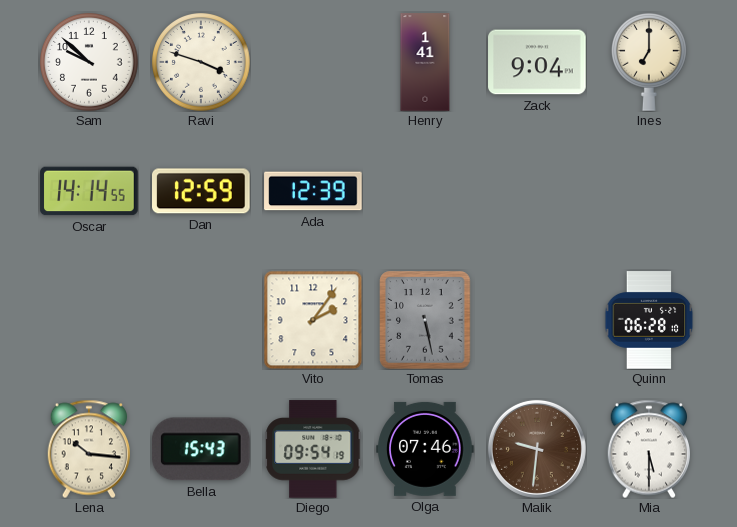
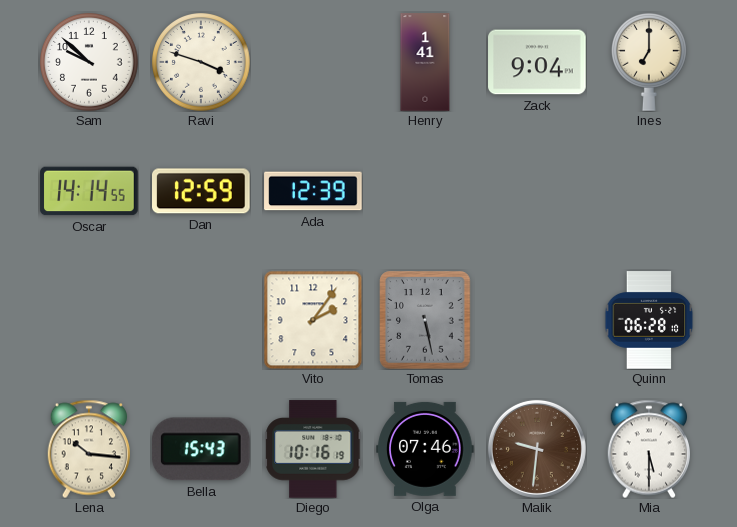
Diego: 09:54 -> 10:16
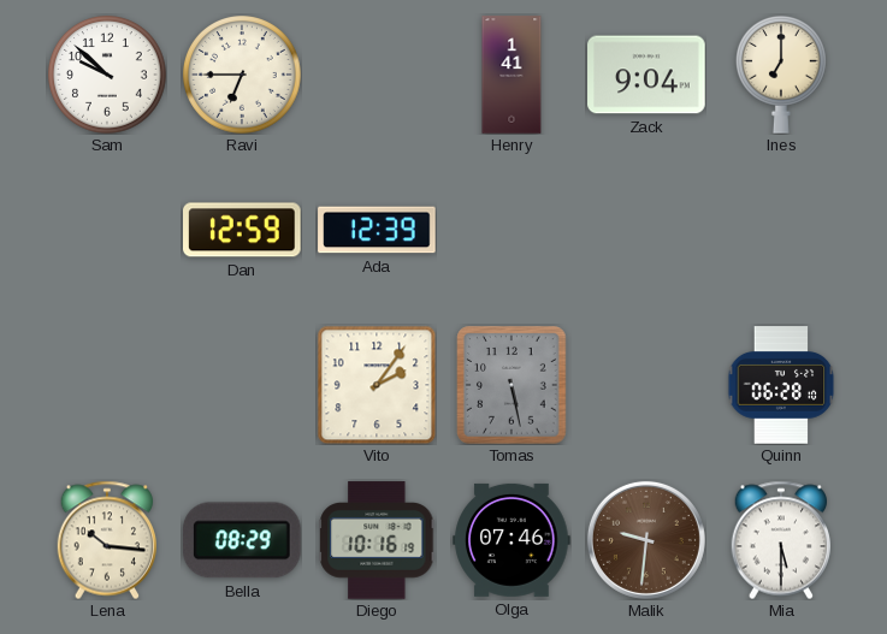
Ravi: 3:48 -> 6:45
Oscar: 14:14 -> none
Bella: 15:43 -> 08:29
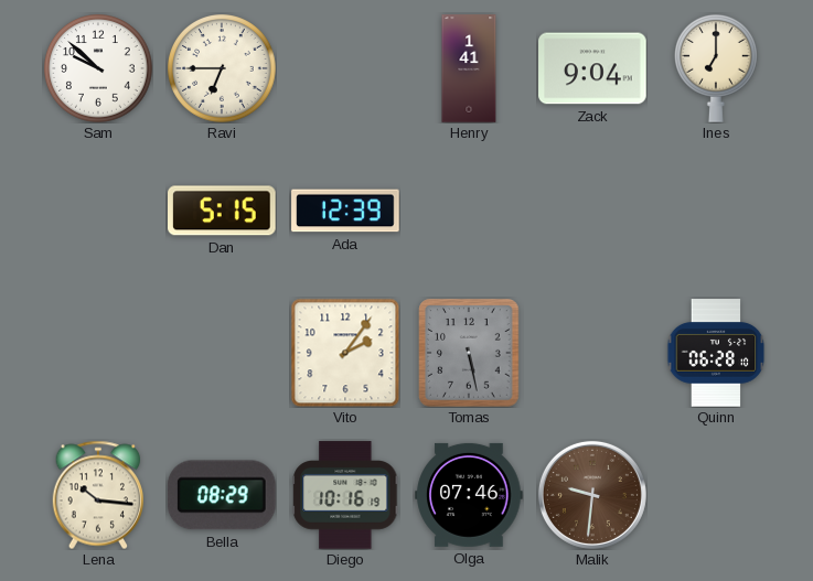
Dan: 12:59 -> 5:15
Mia: 5:30 -> none
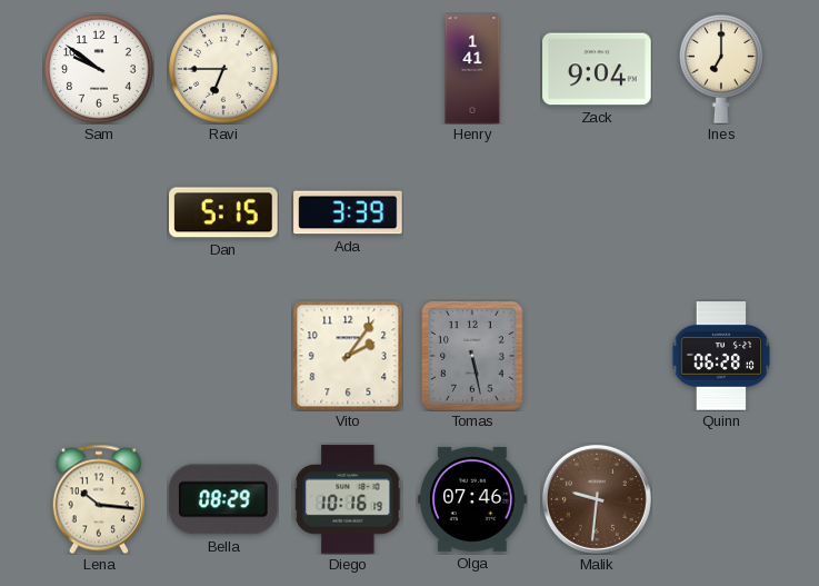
Sam: 9:52 -> 9:51
Ada: 12:39 -> 3:39
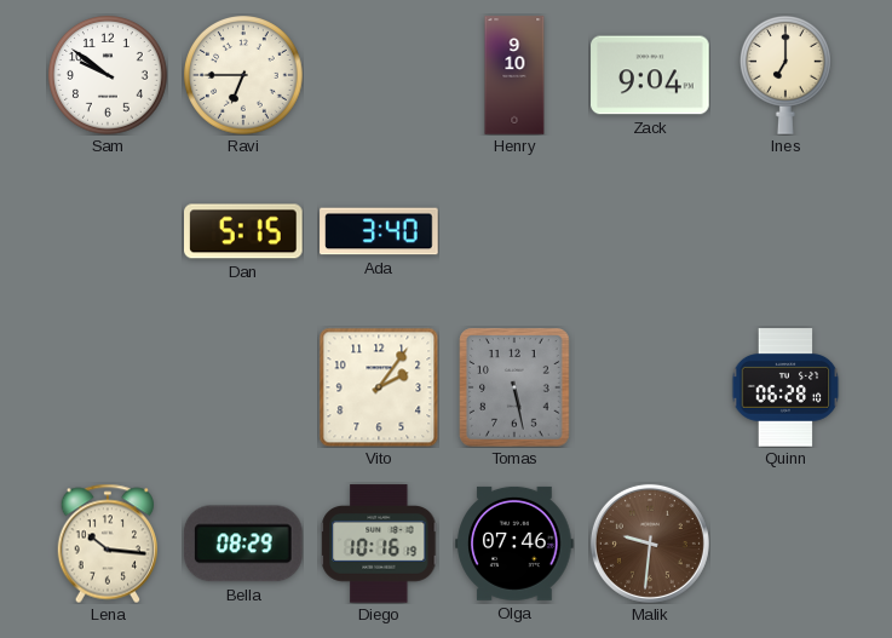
Henry: 1:41 -> 9:10
Ada: 3:39 -> 3:40
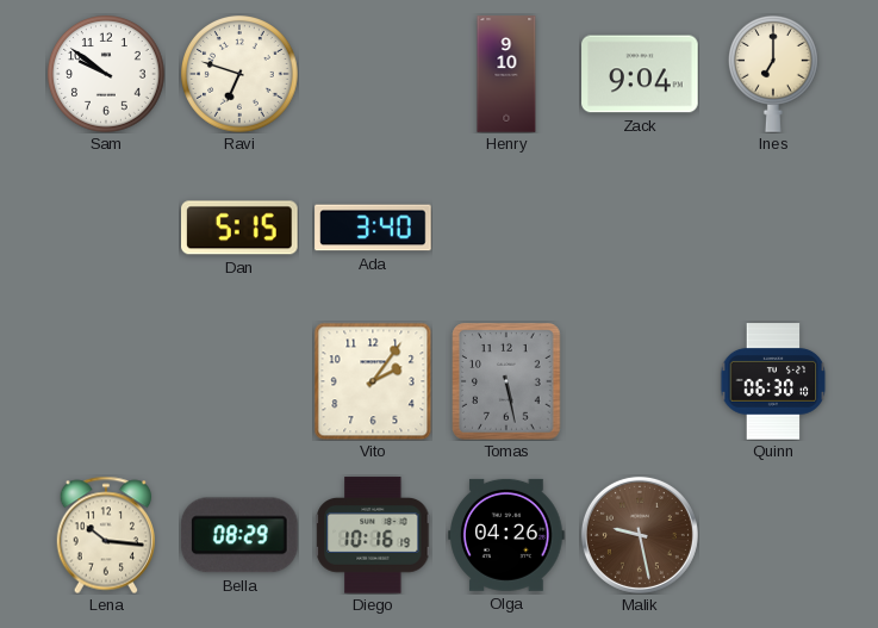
Ravi: 6:45 -> 6:48
Quinn: 06:28 -> 06:30
Olga: 07:46 -> 04:26
Malik: 9:31 -> 9:28
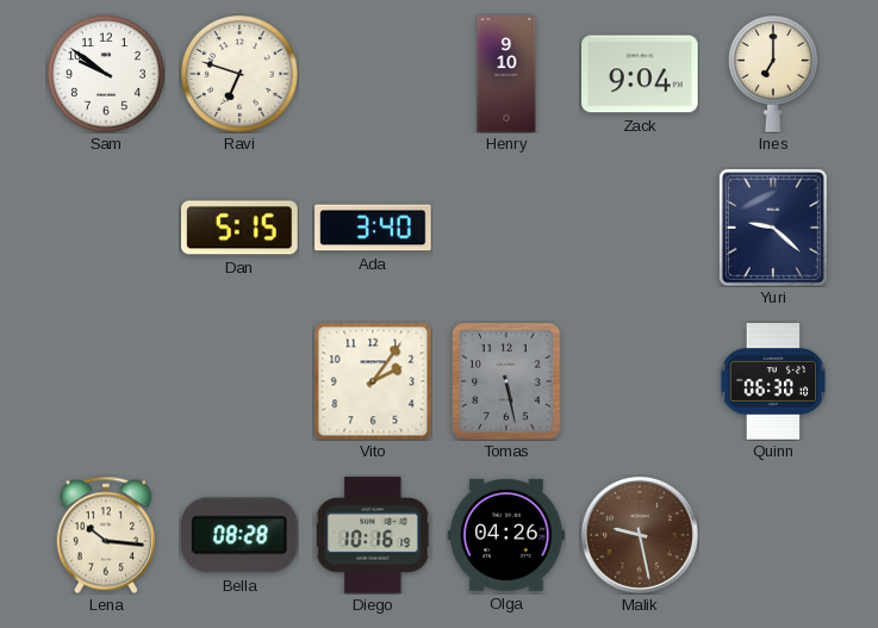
Yuri: none -> 9:22
Bella: 08:29 -> 08:28
